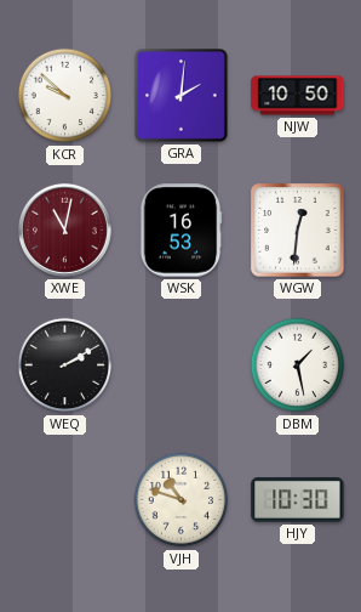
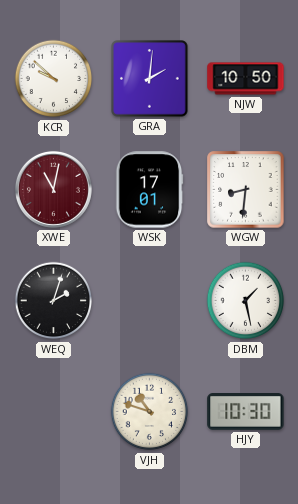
WSK: 16:53 -> 17:01
WGW: 12:31 -> 8:31
WEQ: 2:10 -> 2:03
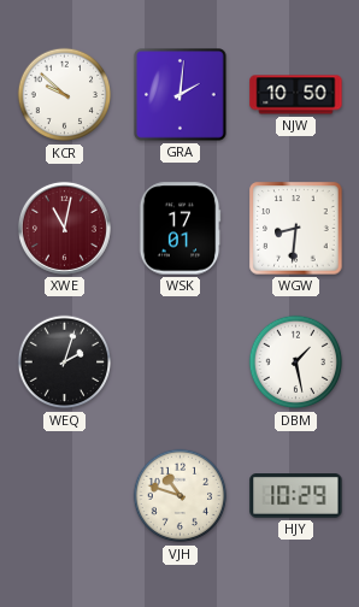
HJY: 10:30 -> 10:29
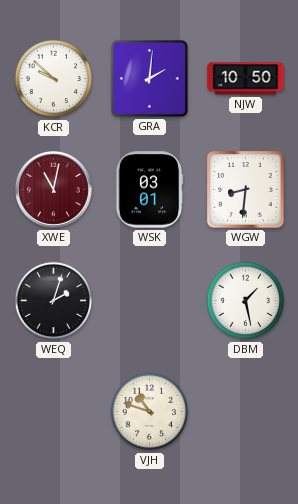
WSK: 17:01 -> 03:01
HJY: 10:29 -> none
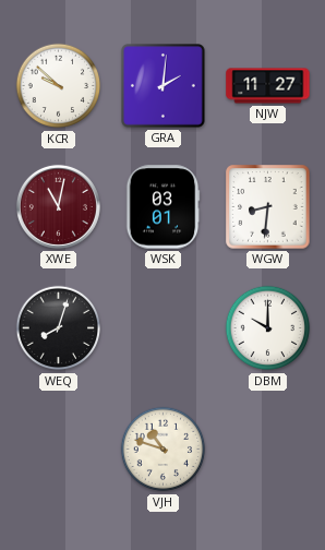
NJW: 10:50 -> 11:27
WEQ: 2:03 -> 8:03
DBM: 1:28 -> 10:00
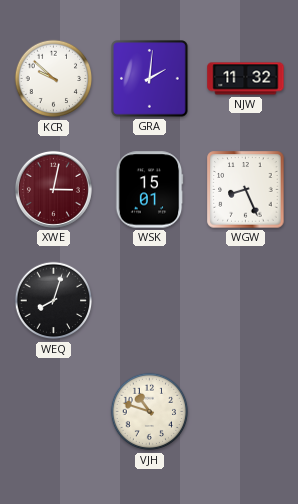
NJW: 11:27 -> 11:32
XWE: 11:02 -> 3:02
WSK: 03:01 -> 15:01
WGW: 8:31 -> 8:26
DBM: 10:00 -> none
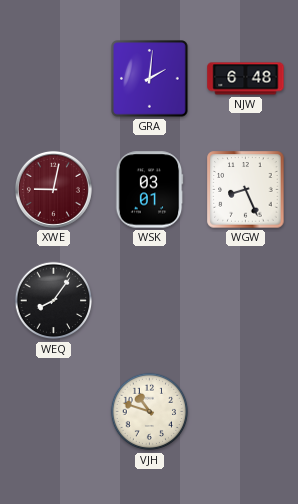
KCR: 9:52 -> none
NJW: 11:32 -> 6:48
XWE: 3:02 -> 9:02
WSK: 15:01 -> 03:01
WEQ: 8:03 -> 8:06
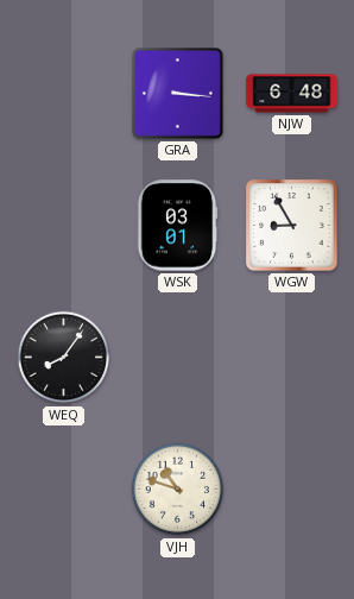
GRA: 2:01 -> 3:16
XWE: 9:02 -> none
WGW: 8:26 -> 8:55
